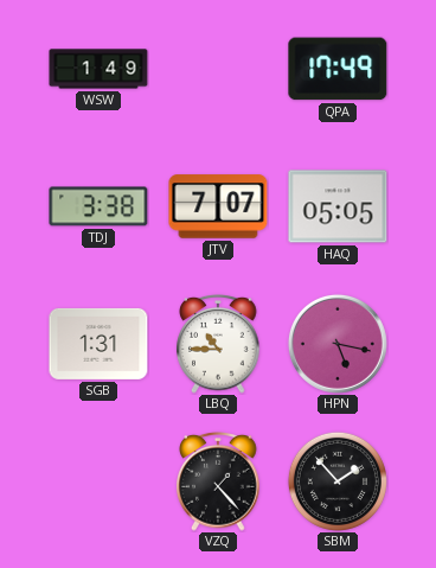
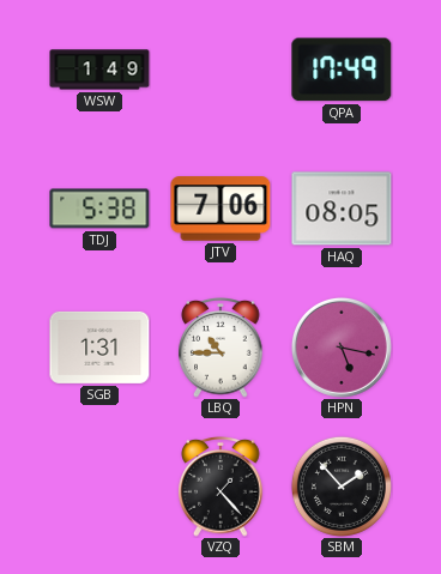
TDJ: 3:38 -> 5:38
JTV: 7:07 -> 7:06
HAQ: 05:05 -> 08:05
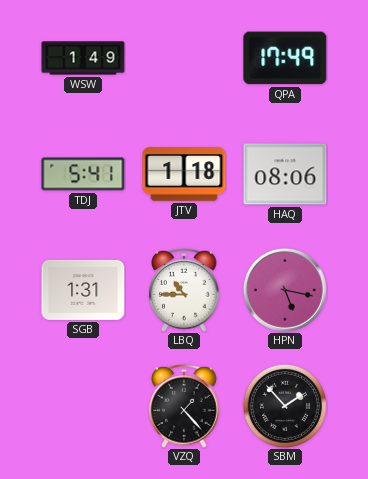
TDJ: 5:38 -> 5:41
JTV: 7:06 -> 1:18
HAQ: 08:05 -> 08:06
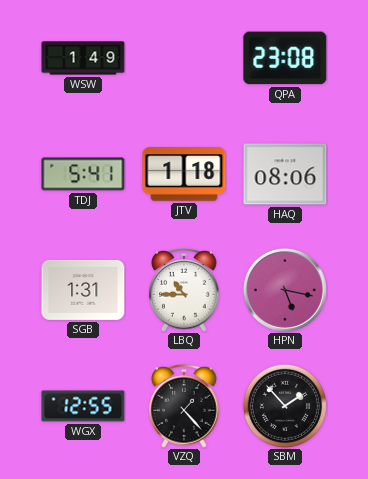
QPA: 17:49 -> 23:08
WGX: none -> 12:55
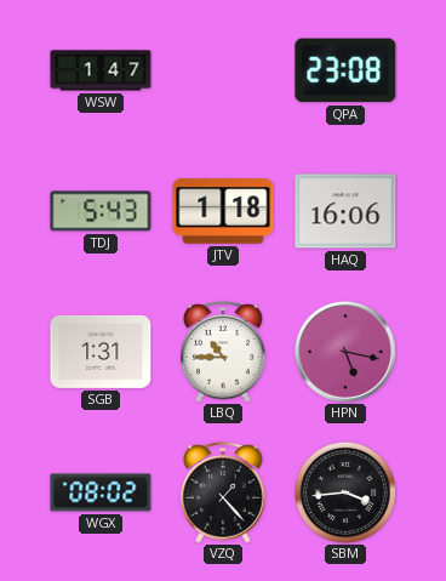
WSW: 1:49 -> 1:47
TDJ: 5:41 -> 5:43
HAQ: 08:06 -> 16:06
WGX: 12:55 -> 08:02
SBM: 1:53 -> 3:44
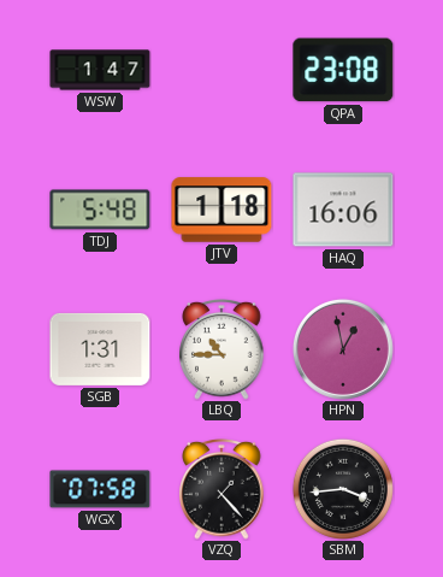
TDJ: 5:43 -> 5:48
HPN: 5:17 -> 12:58
WGX: 08:02 -> 07:58
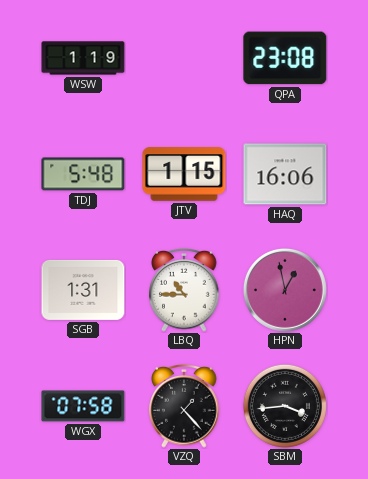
WSW: 1:47 -> 1:19
JTV: 1:18 -> 1:15
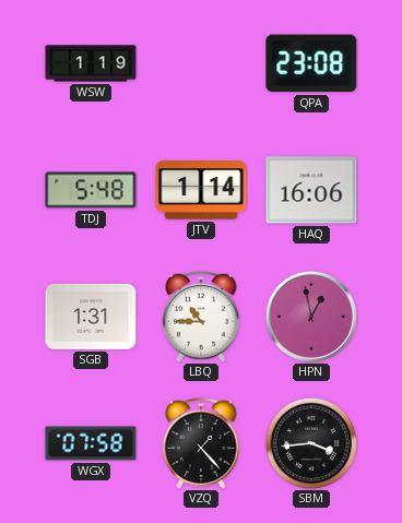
JTV: 1:15 -> 1:14
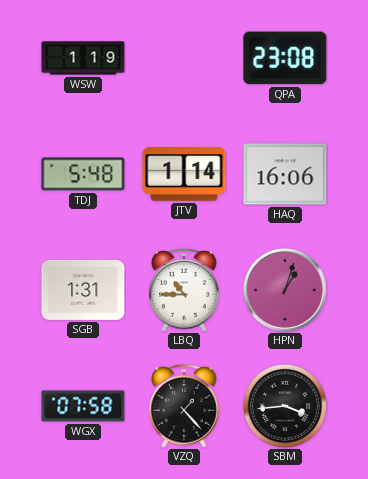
HPN: 12:58 -> 1:03
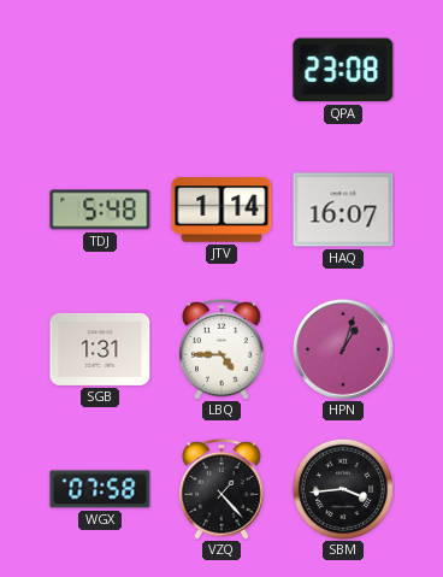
WSW: 1:19 -> none
HAQ: 16:06 -> 16:07
LBQ: 10:45 -> 4:45
